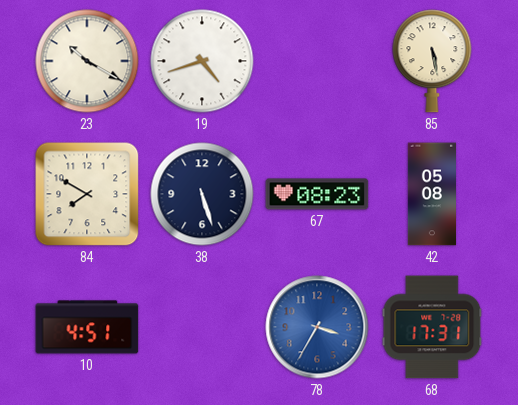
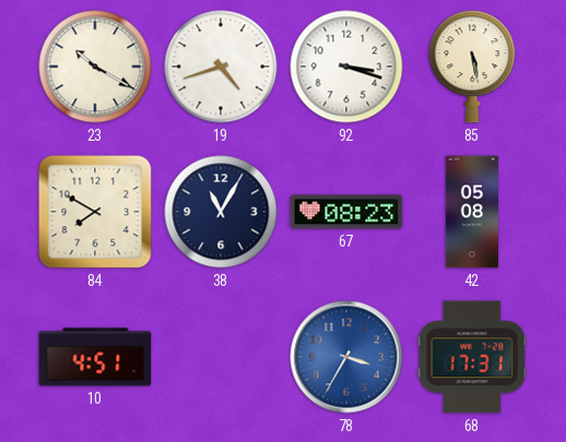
92: none -> 3:18
38: 5:27 -> 11:05
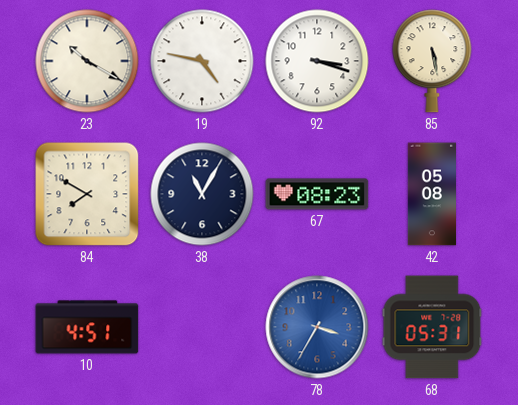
19: 4:42 -> 4:47
68: 17:31 -> 05:31
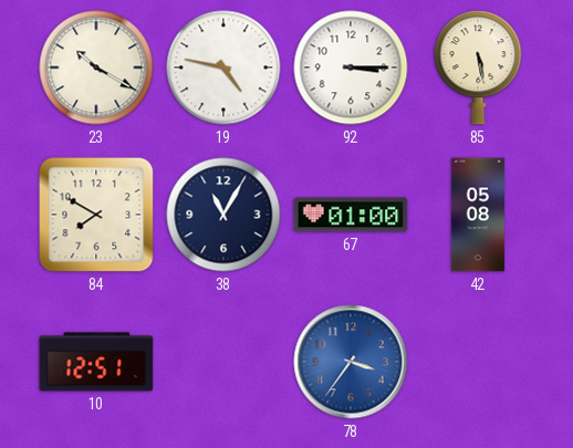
92: 3:18 -> 3:15
67: 08:23 -> 01:00
10: 4:51 -> 12:51
78: 3:35 -> 3:36
68: 05:31 -> none
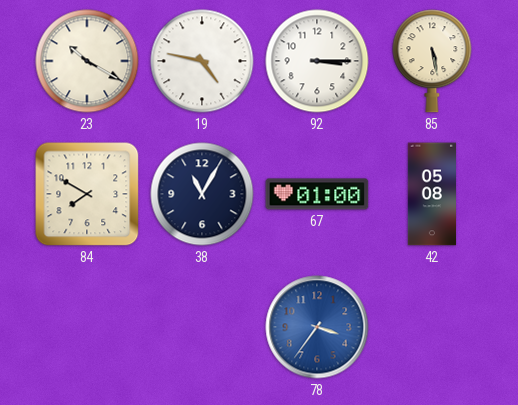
10: 12:51 -> none
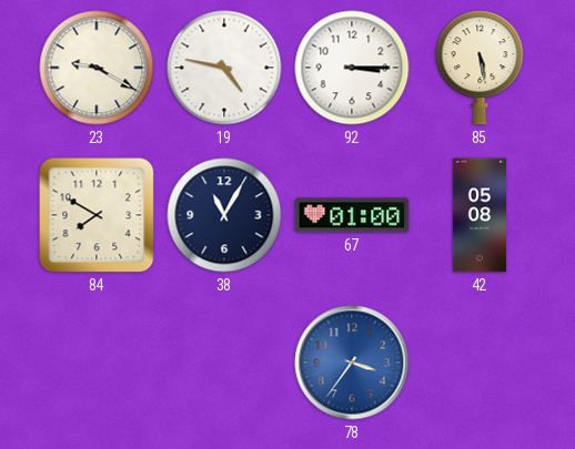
23: 10:20 -> 9:20
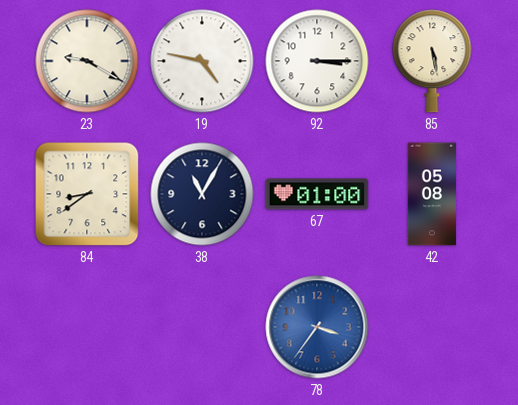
84: 7:50 -> 8:39
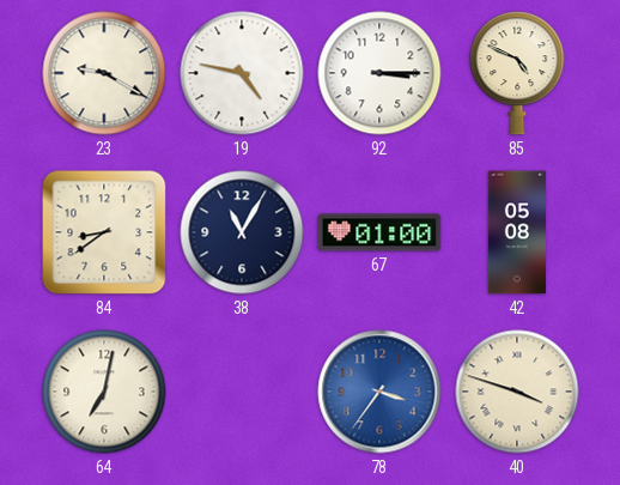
85: 5:28 -> 4:49
64: none -> 7:02
40: none -> 3:48
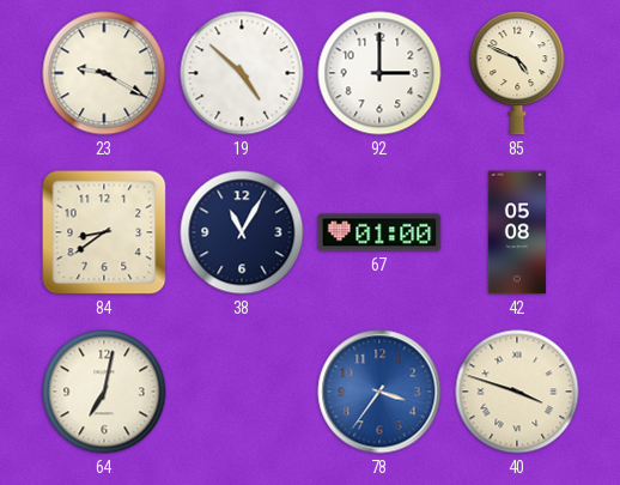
19: 4:47 -> 4:52
92: 3:15 -> 3:00
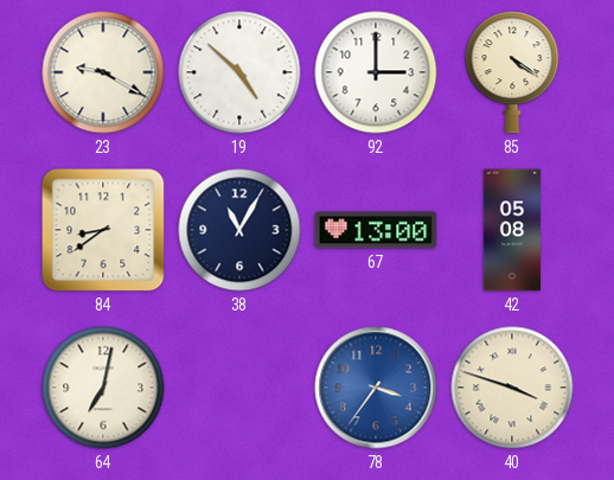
85: 4:49 -> 4:21
67: 01:00 -> 13:00
